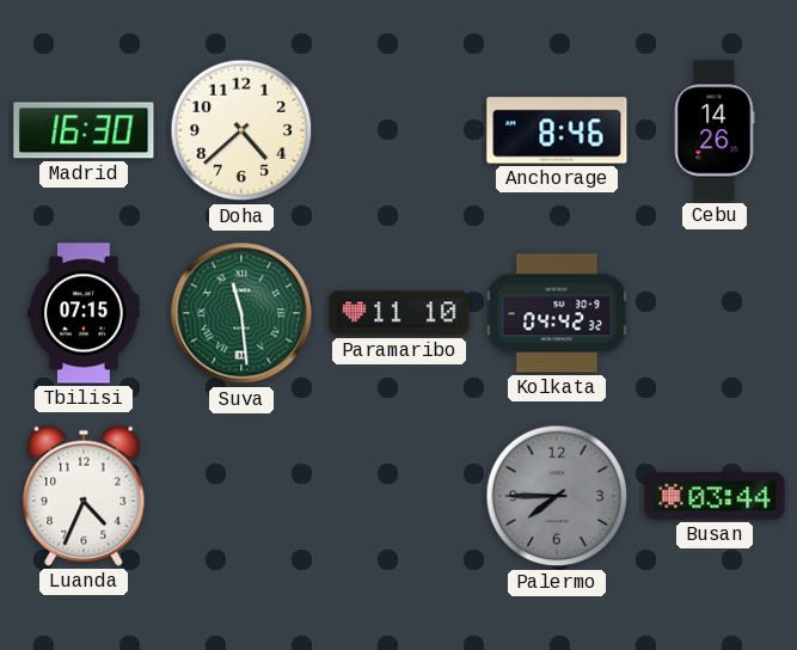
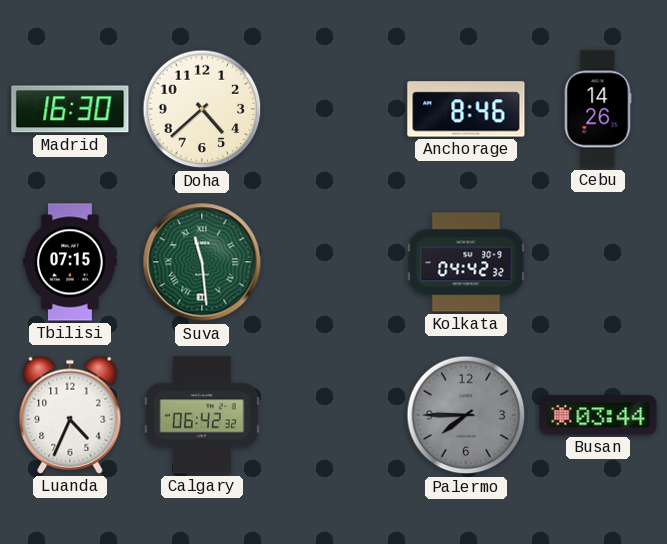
Paramaribo: 11:10 -> none
Calgary: none -> 06:42
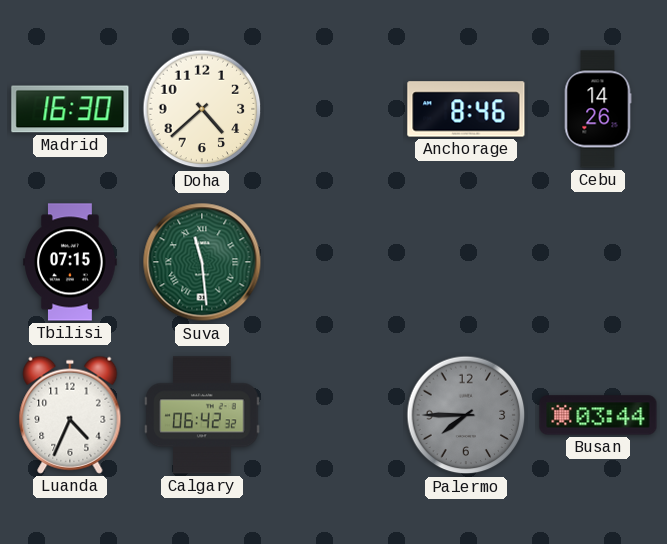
Kolkata: 04:42 -> none
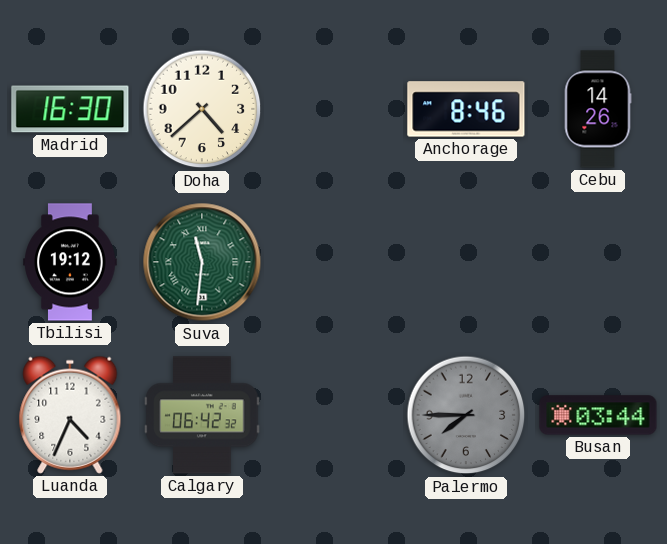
Tbilisi: 07:15 -> 19:12
Suva: 11:29 -> 11:31
